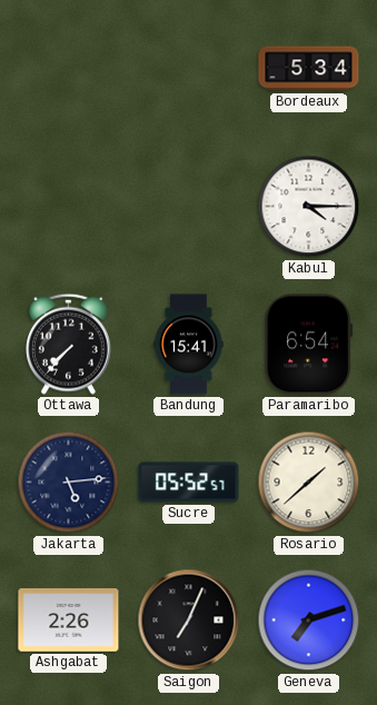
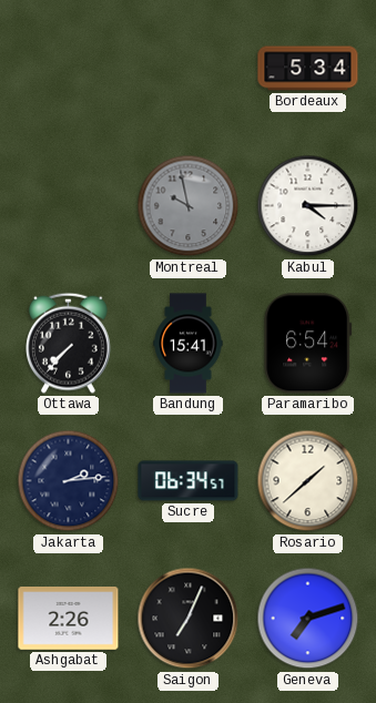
Montreal: none -> 9:58
Jakarta: 5:14 -> 2:14
Sucre: 05:52 -> 06:34
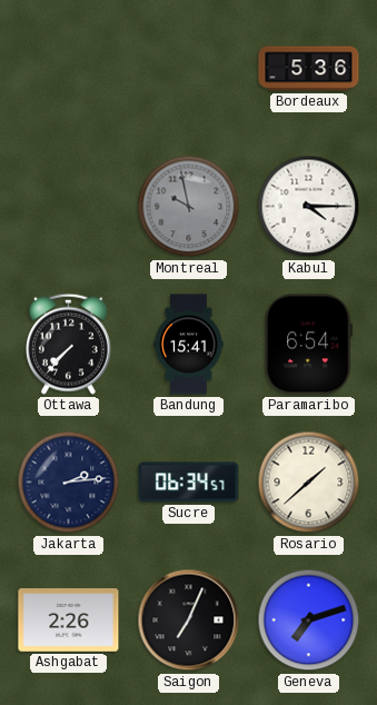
Bordeaux: 5:34 -> 5:36
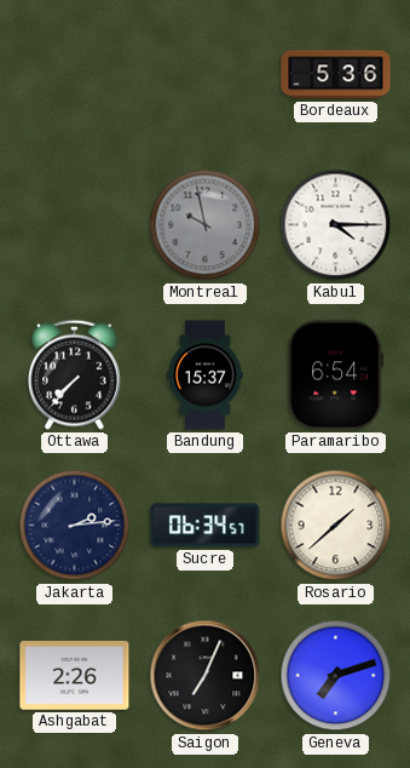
Bandung: 15:41 -> 15:37
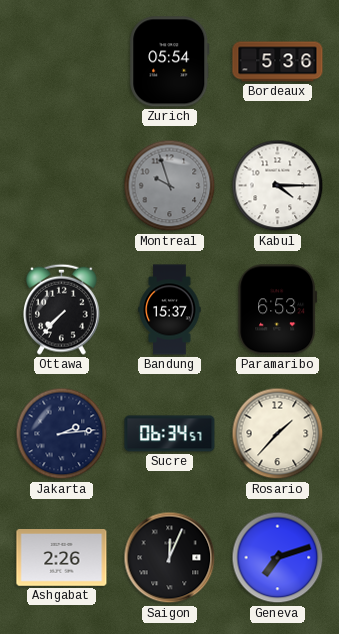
Zurich: none -> 05:54
Montreal: 9:58 -> 9:57
Paramaribo: 6:54 -> 6:53
Rosario: 1:38 -> 1:37
Saigon: 7:04 -> 12:04
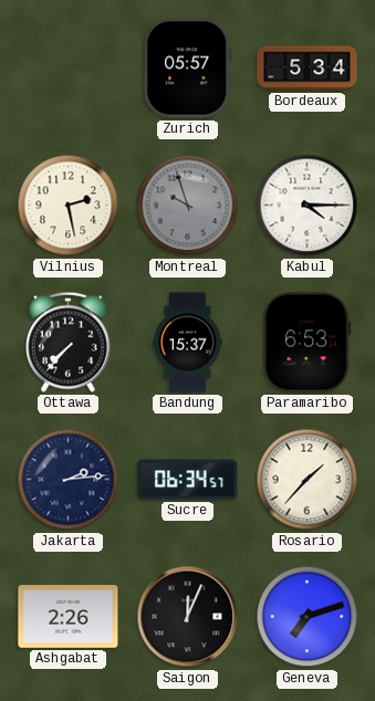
Zurich: 05:54 -> 05:57
Bordeaux: 5:36 -> 5:34
Vilnius: none -> 2:28
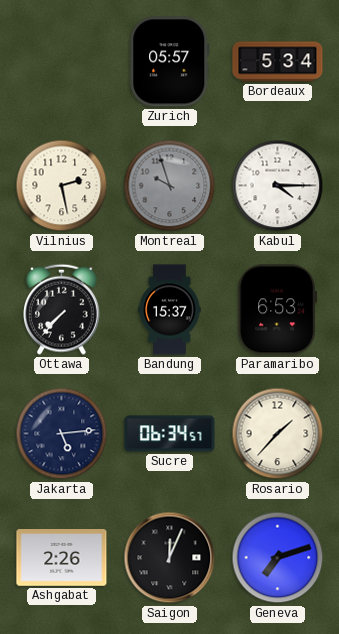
Jakarta: 2:14 -> 5:14
